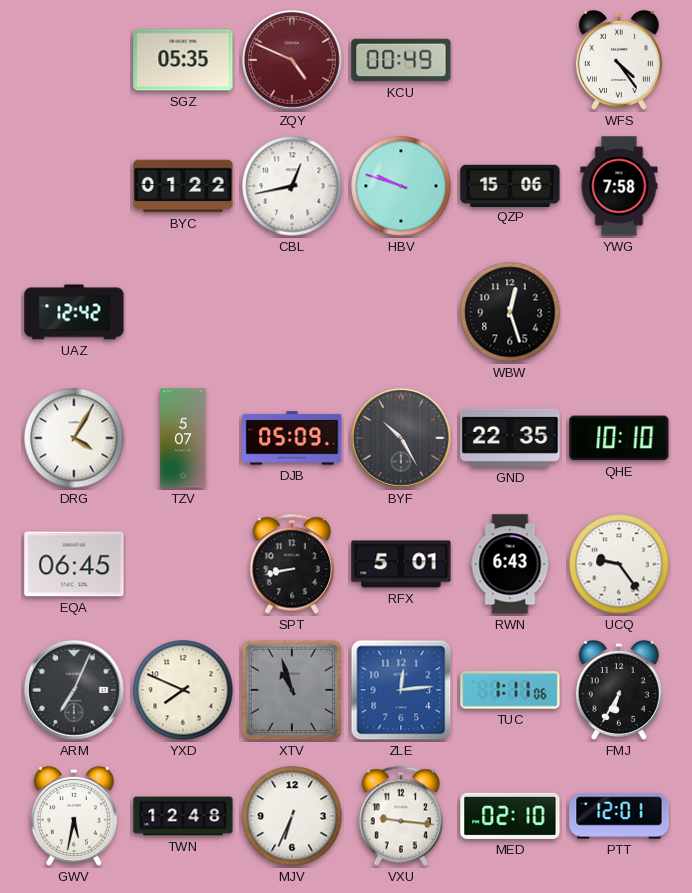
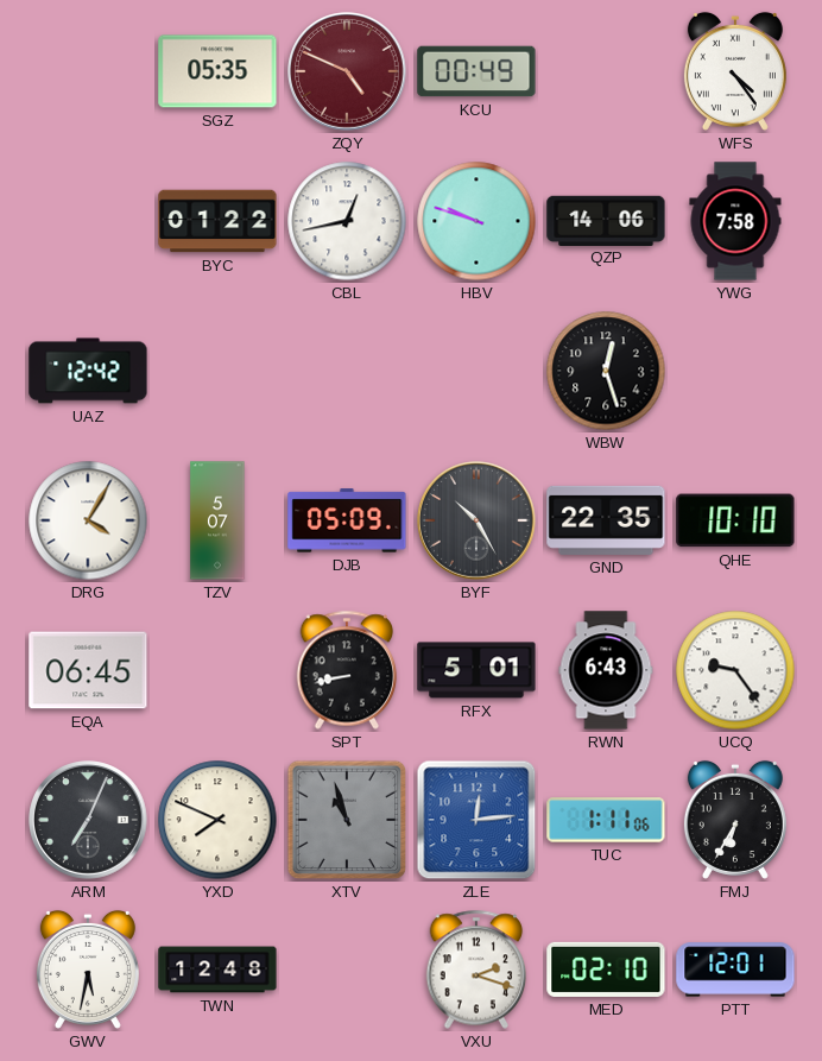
QZP: 15:06 -> 14:06
MJV: 6:34 -> none
VXU: 9:16 -> 2:18
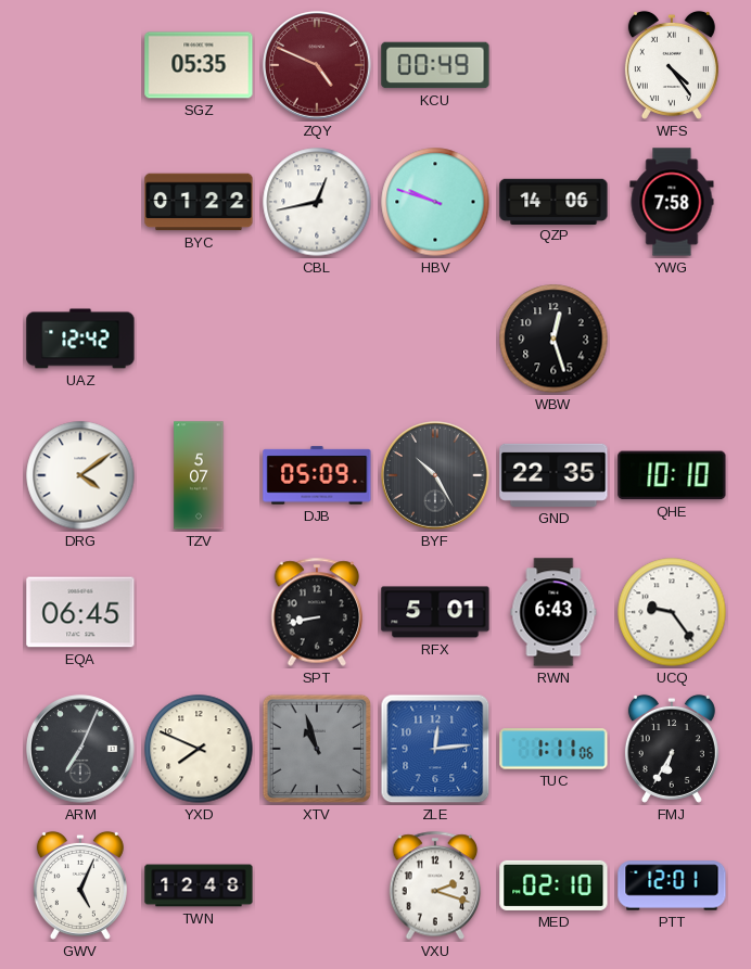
DRG: 4:05 -> 4:09
GWV: 5:32 -> 5:04
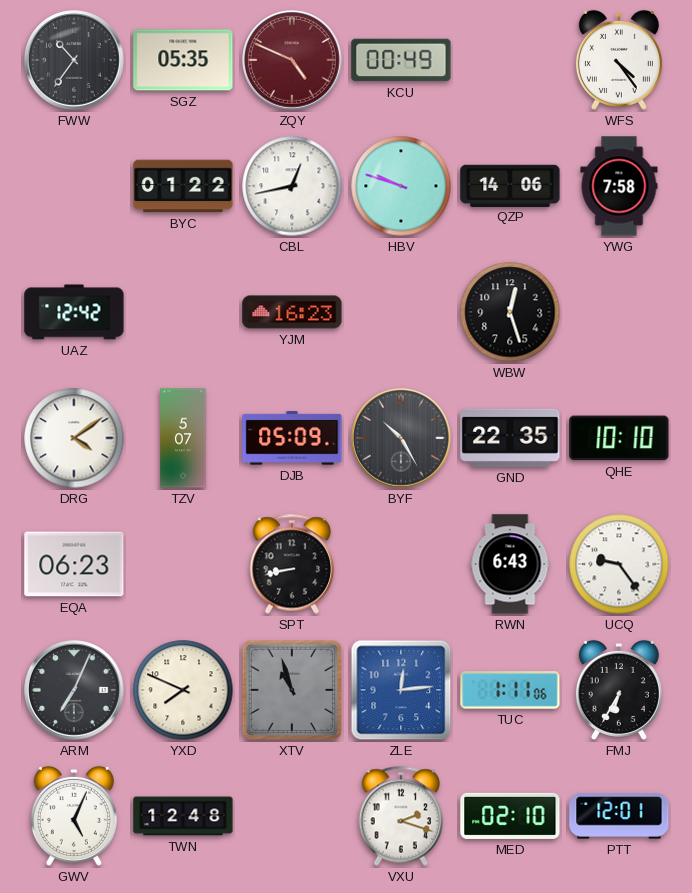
FWW: none -> 10:36
YJM: none -> 16:23
EQA: 06:45 -> 06:23
RFX: 5:01 -> none
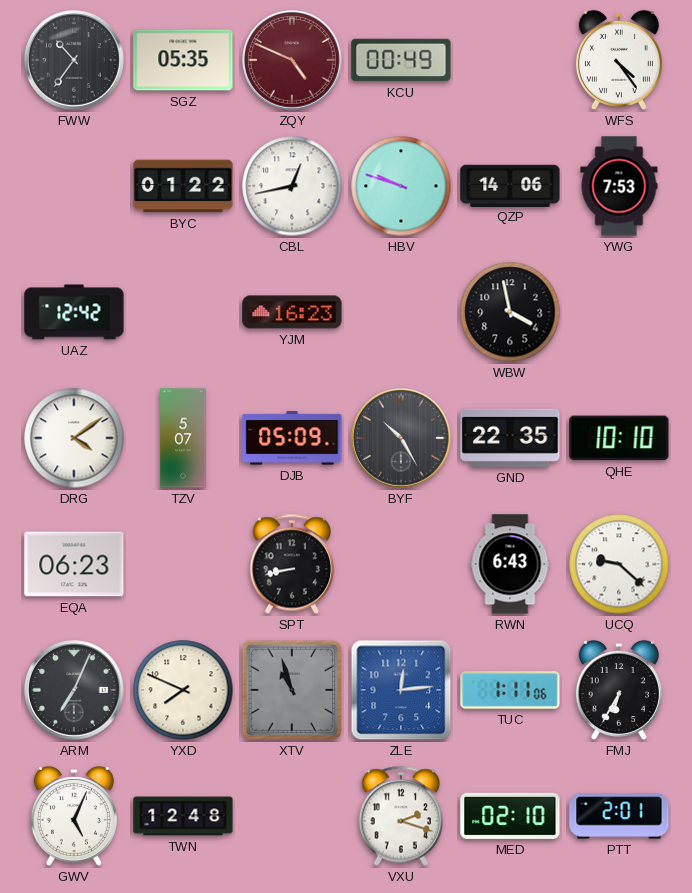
YWG: 7:58 -> 7:53
WBW: 12:27 -> 3:58
UCQ: 9:24 -> 9:22
PTT: 12:01 -> 2:01
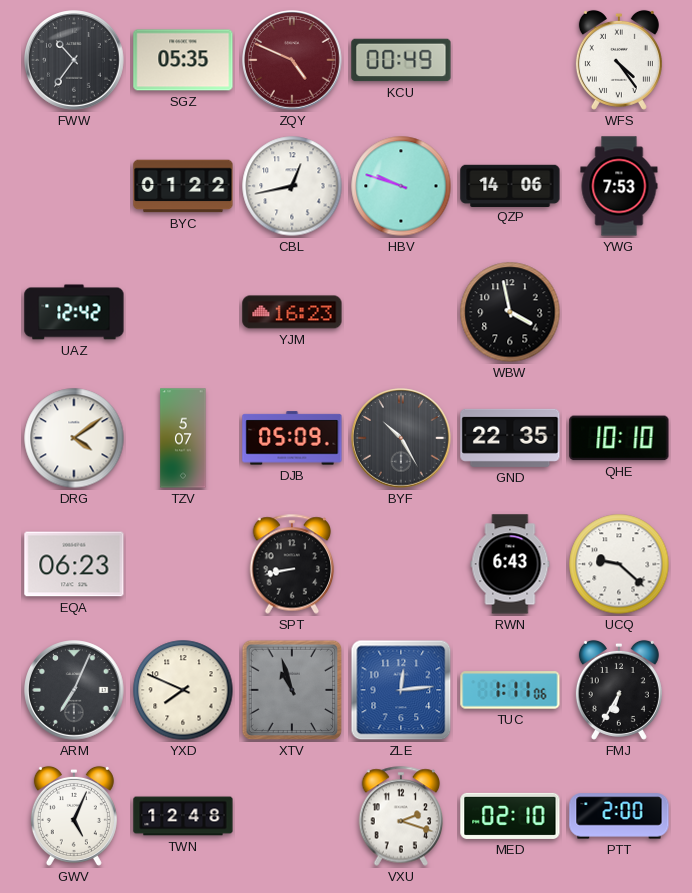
PTT: 2:01 -> 2:00
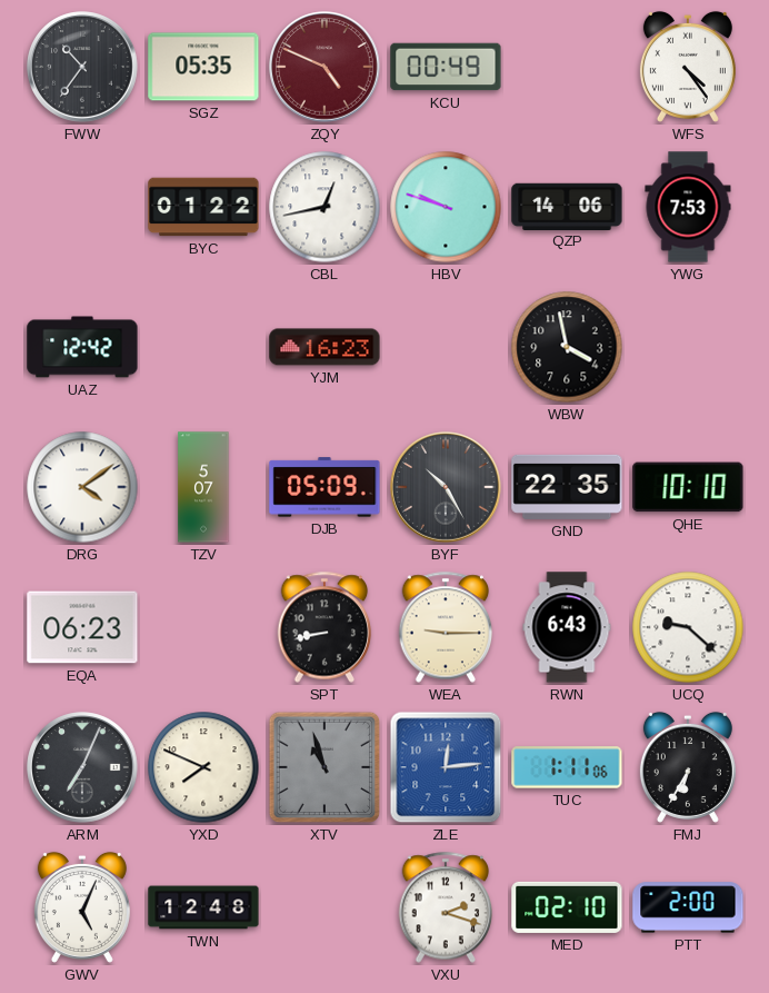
WEA: none -> 9:15
